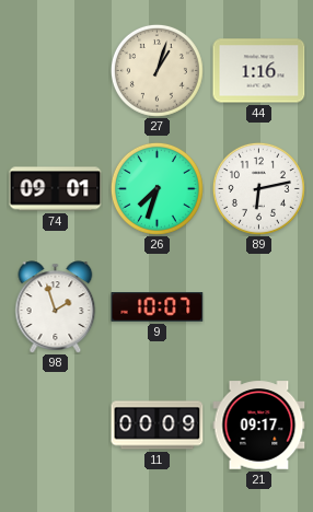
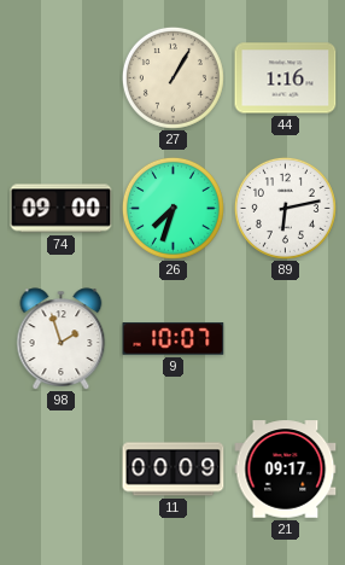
27: 1:03 -> 1:05
74: 09:01 -> 09:00
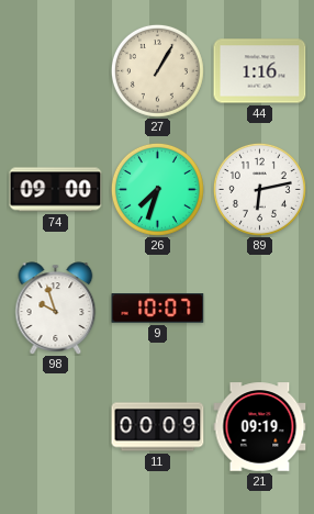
98: 1:57 -> 9:57
21: 09:17 -> 09:19
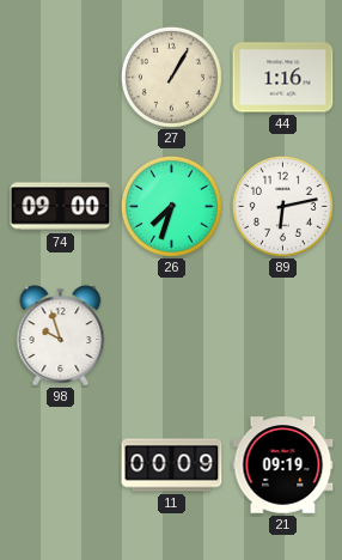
9: 10:07 -> none
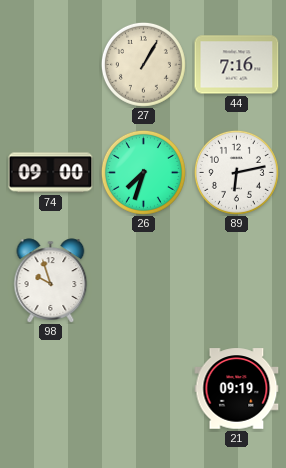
44: 1:16 -> 7:16
11: 00:09 -> none
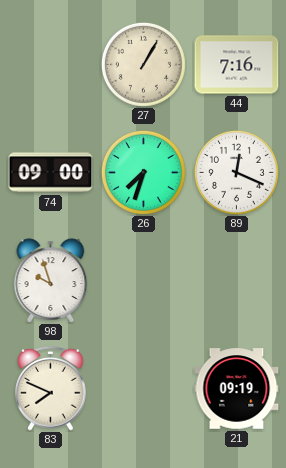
89: 6:13 -> 12:19
83: none -> 7:49
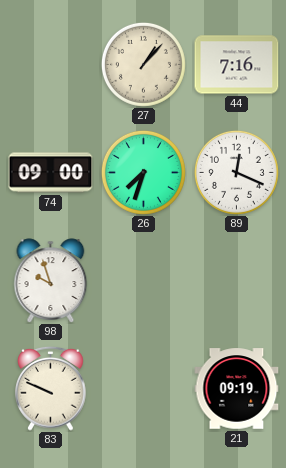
27: 1:05 -> 1:07
83: 7:49 -> 9:49
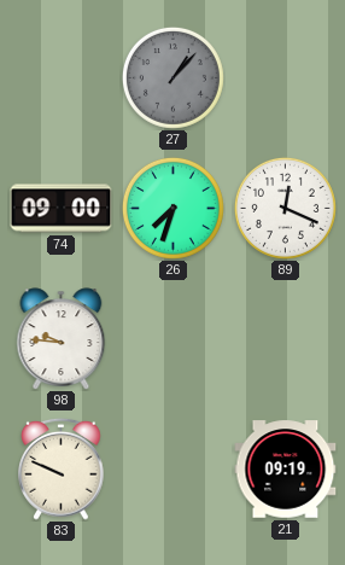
27 dial: cream -> grey
44: 7:16 -> none
98: 9:57 -> 9:46
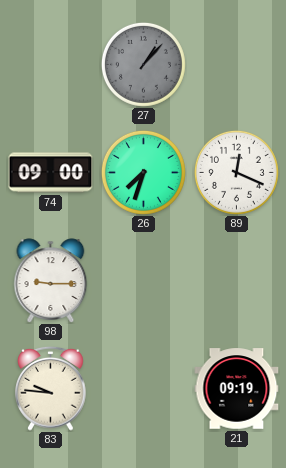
98: 9:46 -> 9:15
83: 9:49 -> 9:46
